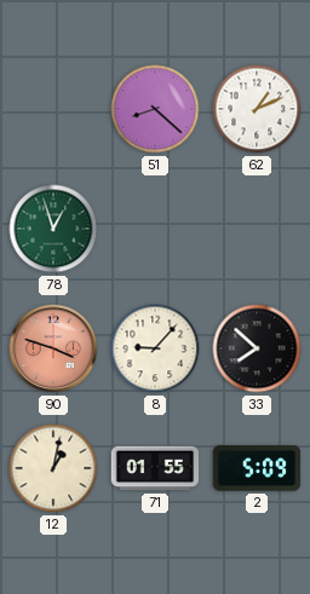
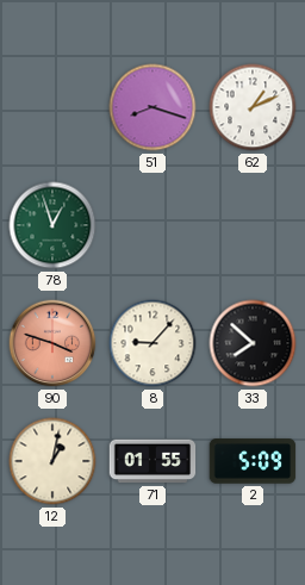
51: 8:22 -> 8:18
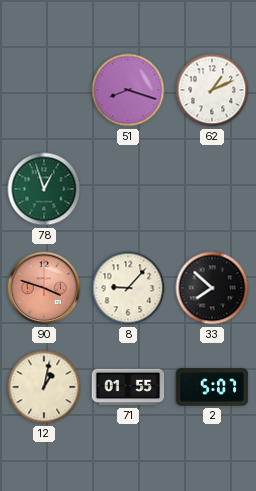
2: 5:09 -> 5:07
